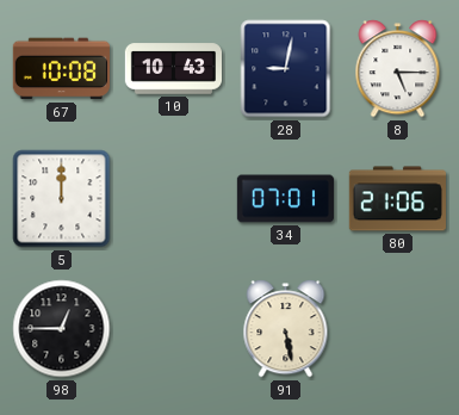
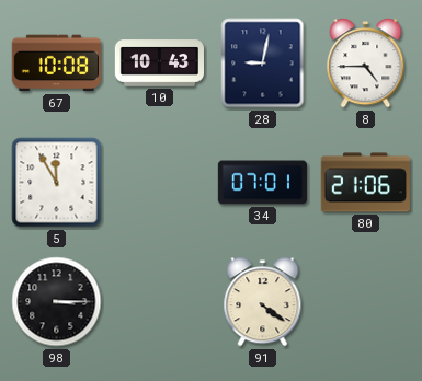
8: 5:15 -> 4:45
5: 12:00 -> 11:55
98: 12:45 -> 3:15
91: 5:28 -> 4:21
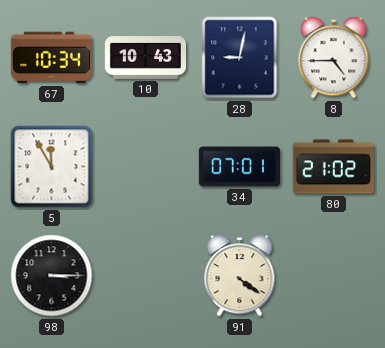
67: 10:08 -> 10:34
80: 21:06 -> 21:02
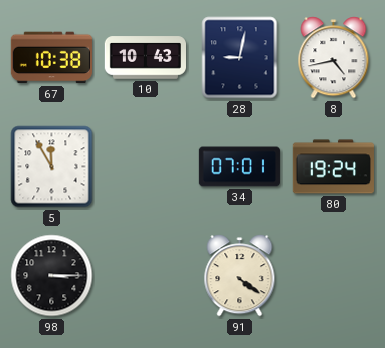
67: 10:34 -> 10:38
8: 4:45 -> 4:43
80: 21:02 -> 19:24
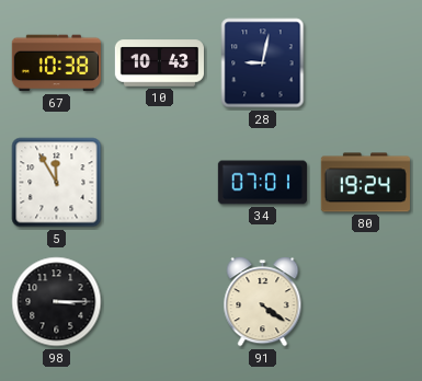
8: 4:43 -> none
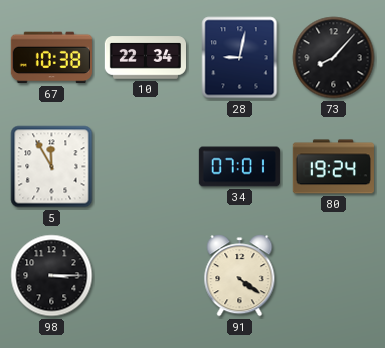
10: 10:43 -> 22:34
73: none -> 8:07
